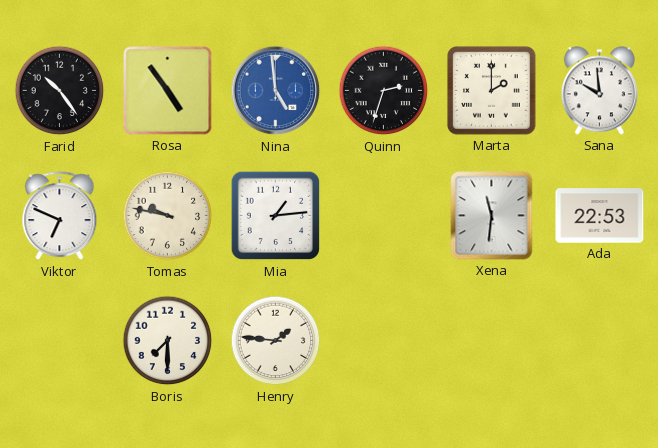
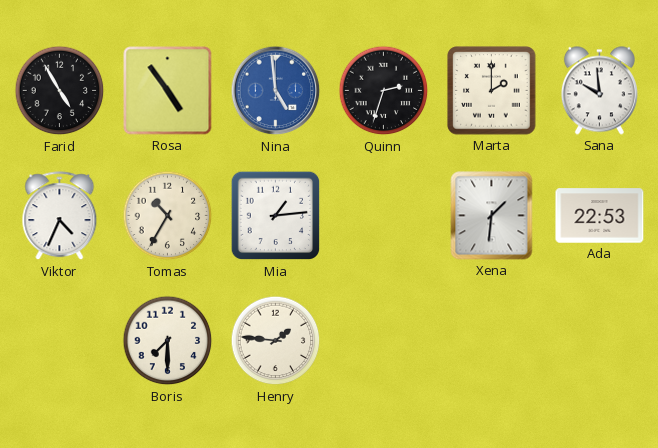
Farid: 10:24 -> 4:55
Viktor: 6:49 -> 4:34
Tomas: 9:47 -> 10:35
Xena: 11:31 -> 1:31
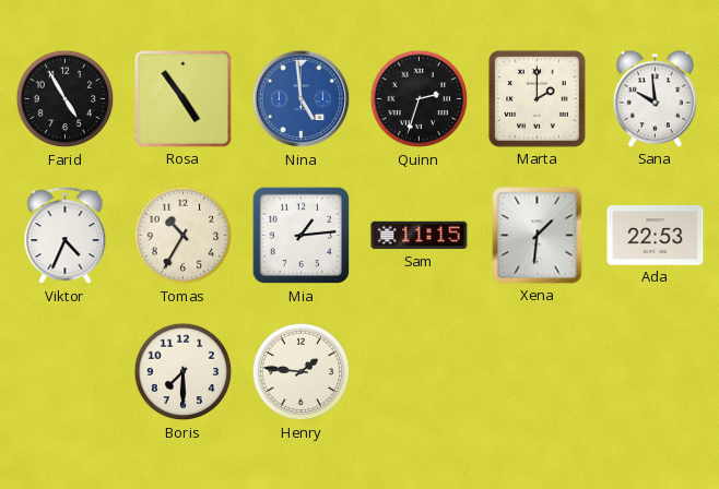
Sam: none -> 11:15
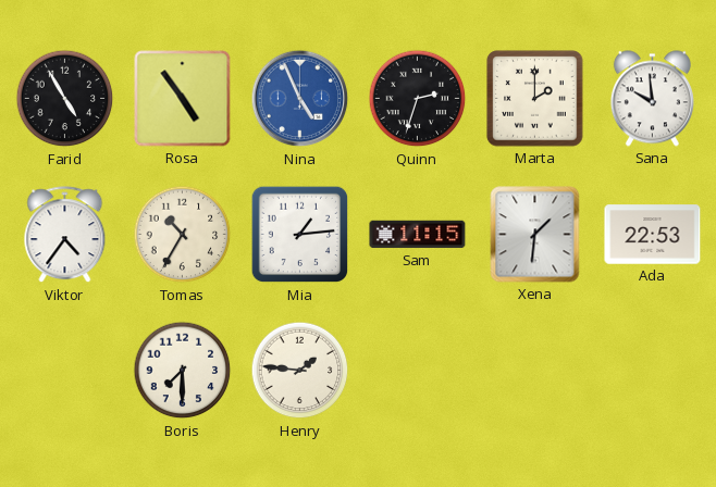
Nina: 4:59 -> 4:56
Viktor: 4:34 -> 4:36
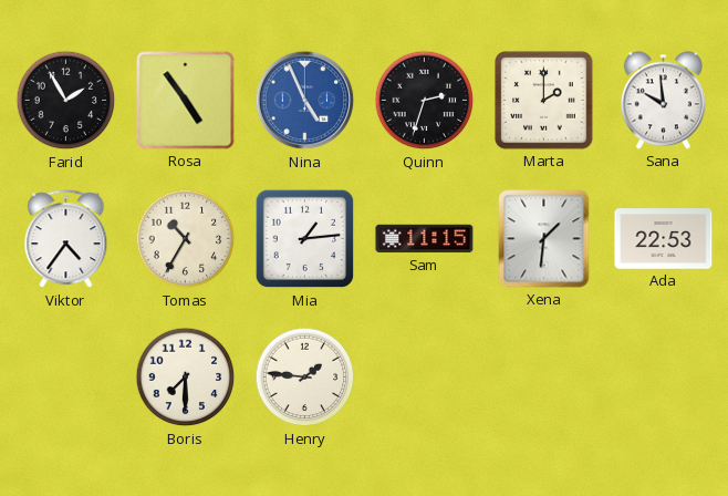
Farid: 4:55 -> 1:55
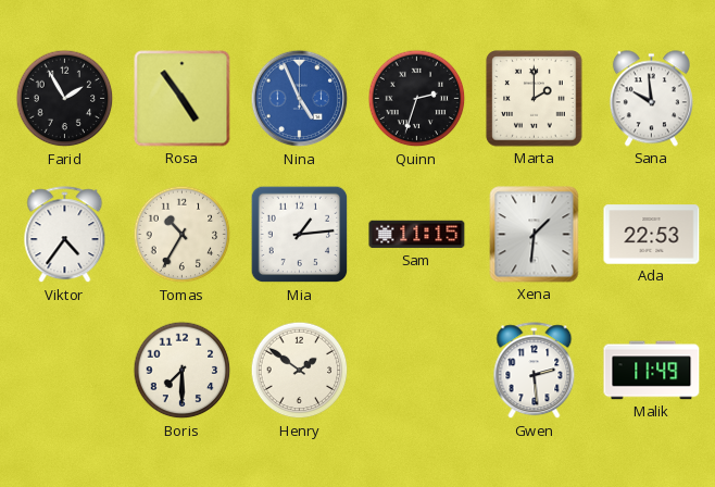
Henry: 1:46 -> 1:51
Gwen: none -> 2:29
Malik: none -> 11:49
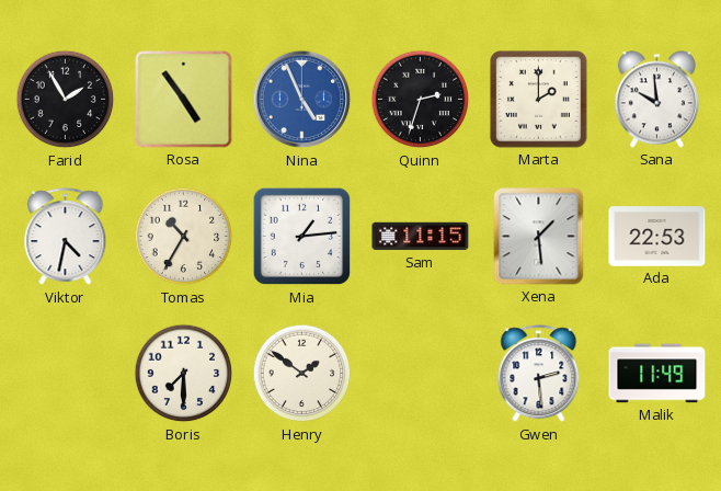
Viktor: 4:36 -> 4:32
Xena: 1:31 -> 1:29
